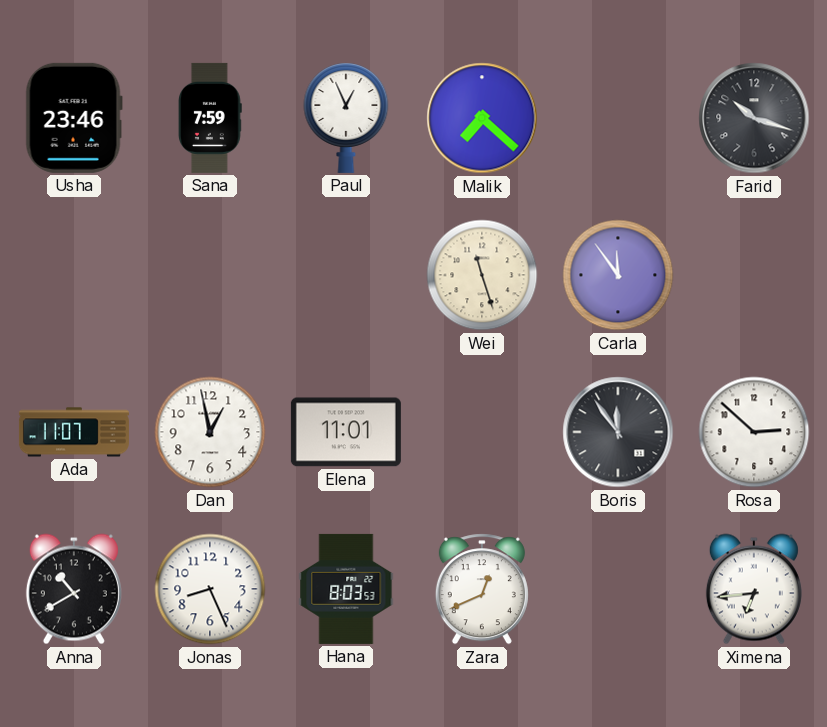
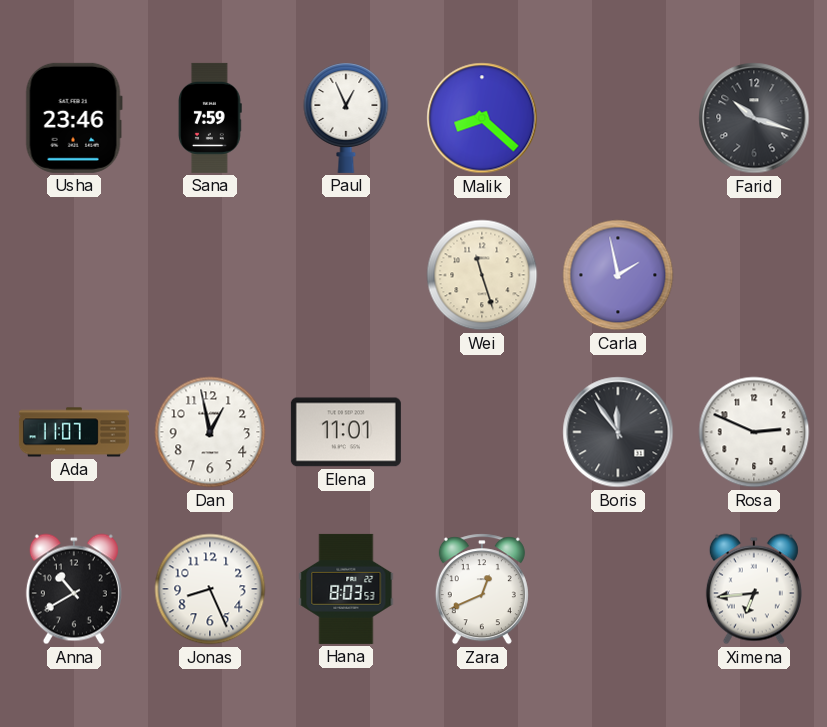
Malik: 7:22 -> 8:22
Carla: 11:54 -> 1:58
Rosa: 2:52 -> 2:49
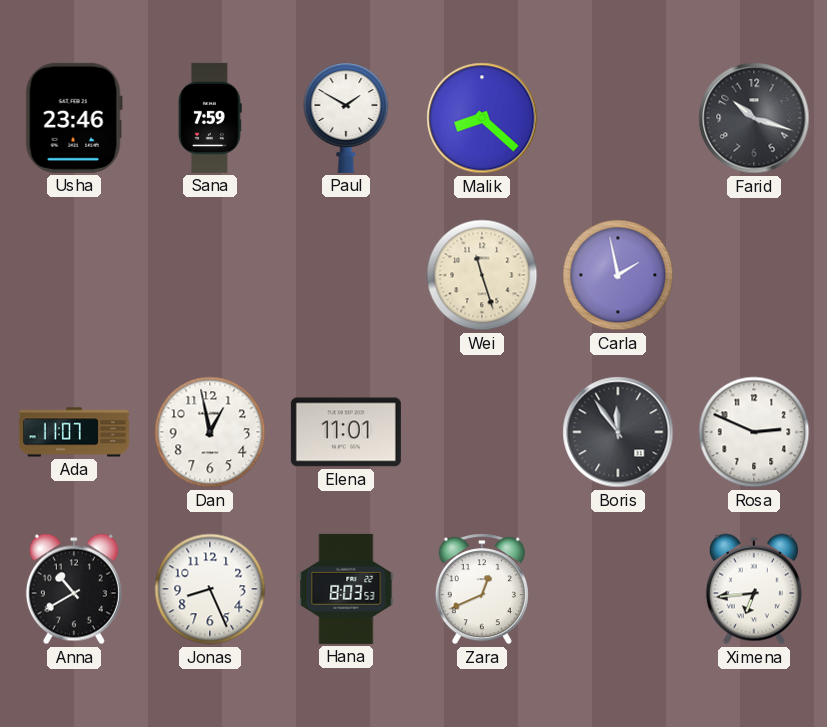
Paul: 12:56 -> 1:50
